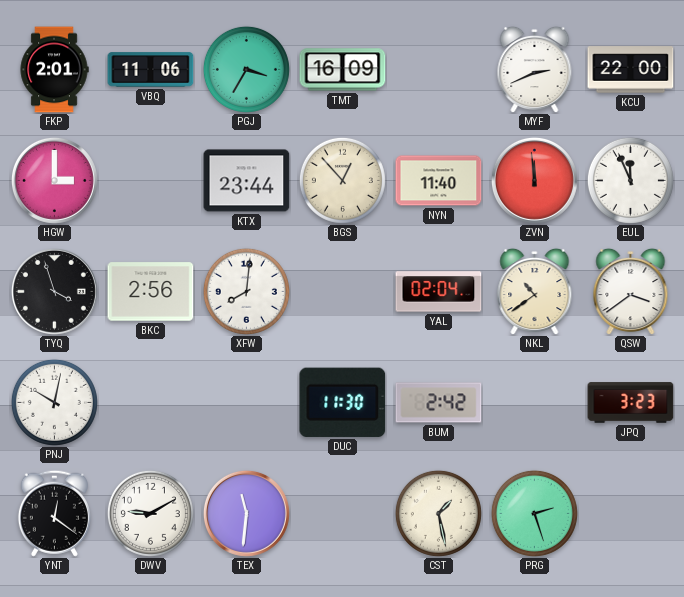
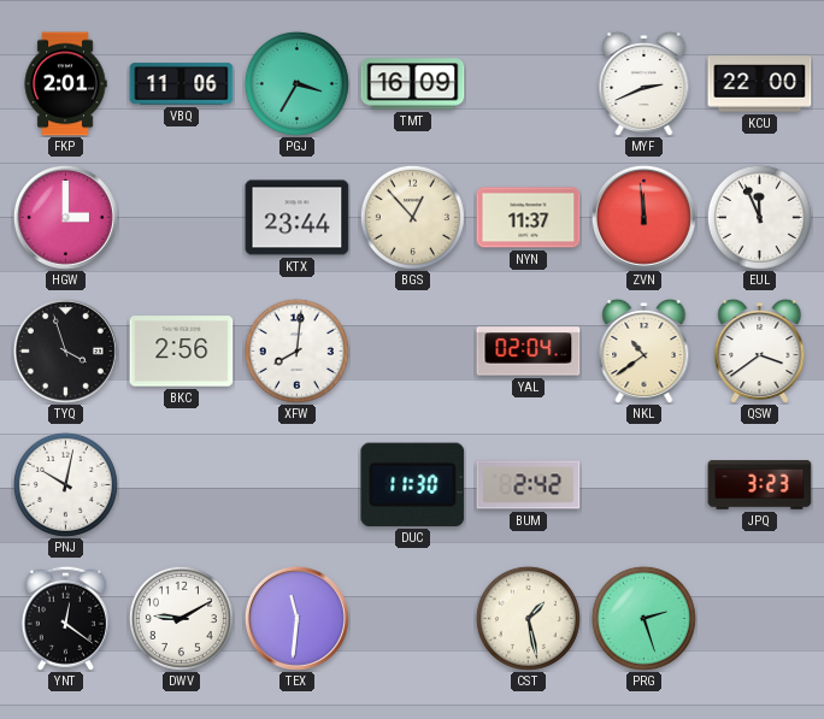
NYN: 11:40 -> 11:37
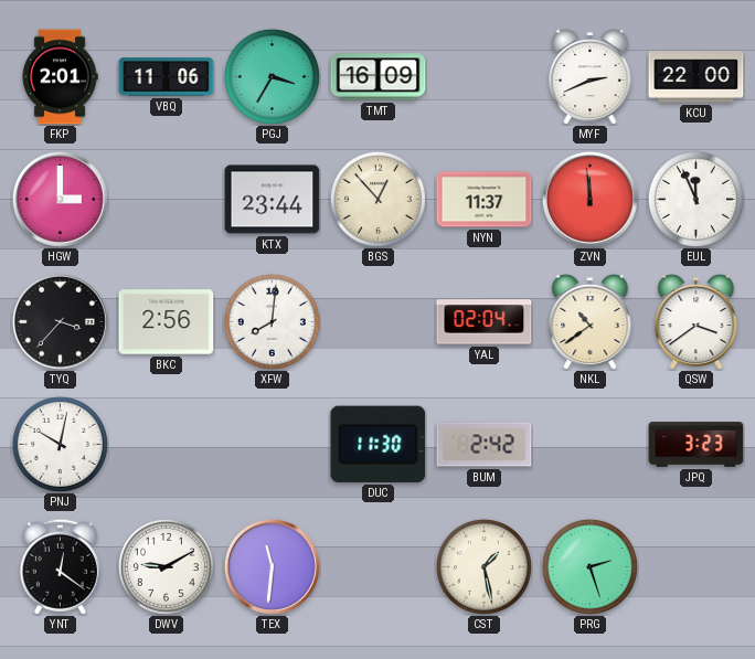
TYQ: 3:57 -> 3:37
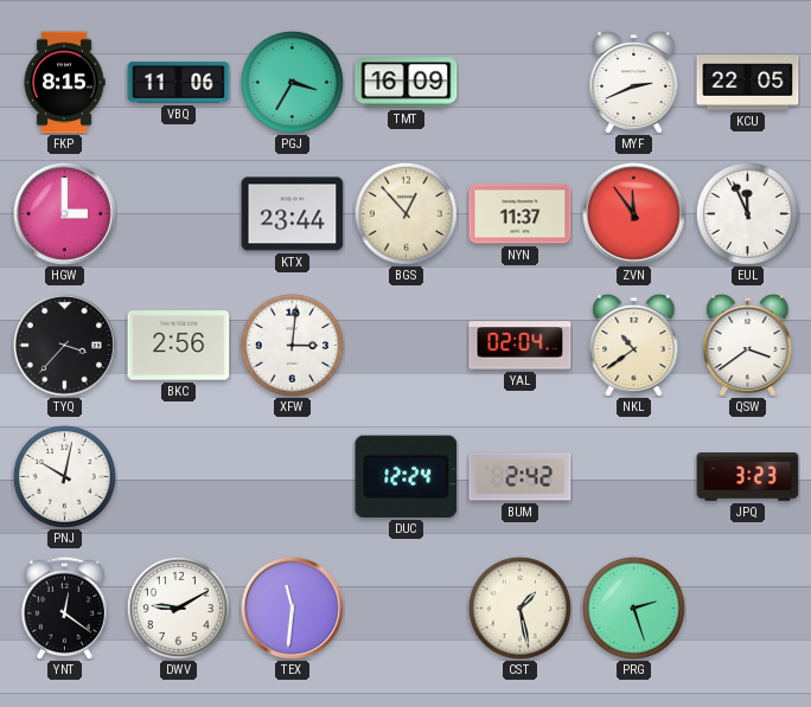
FKP: 2:01 -> 8:15
KCU: 22:00 -> 22:05
ZVN: 11:59 -> 11:54
XFW: 8:01 -> 3:01
DUC: 11:30 -> 12:24
